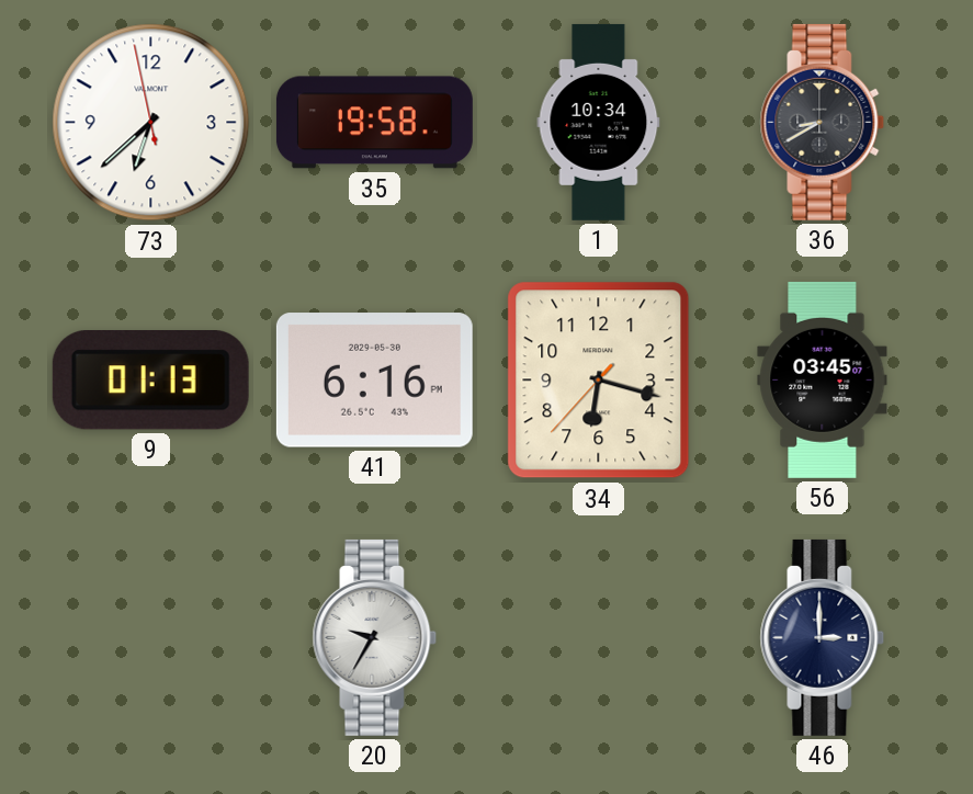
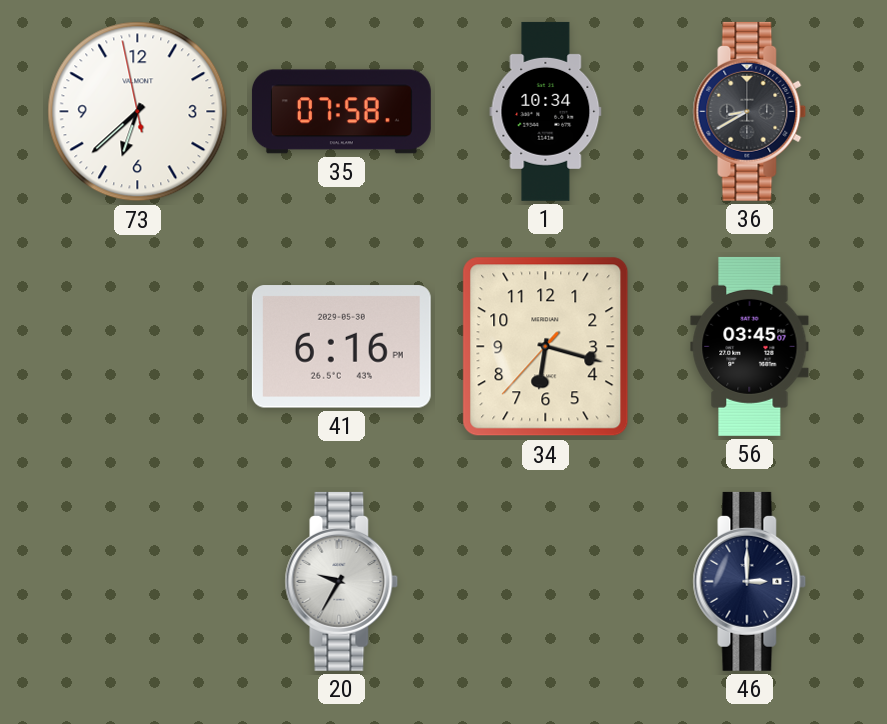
35: 19:58 -> 07:58
9: 01:13 -> none
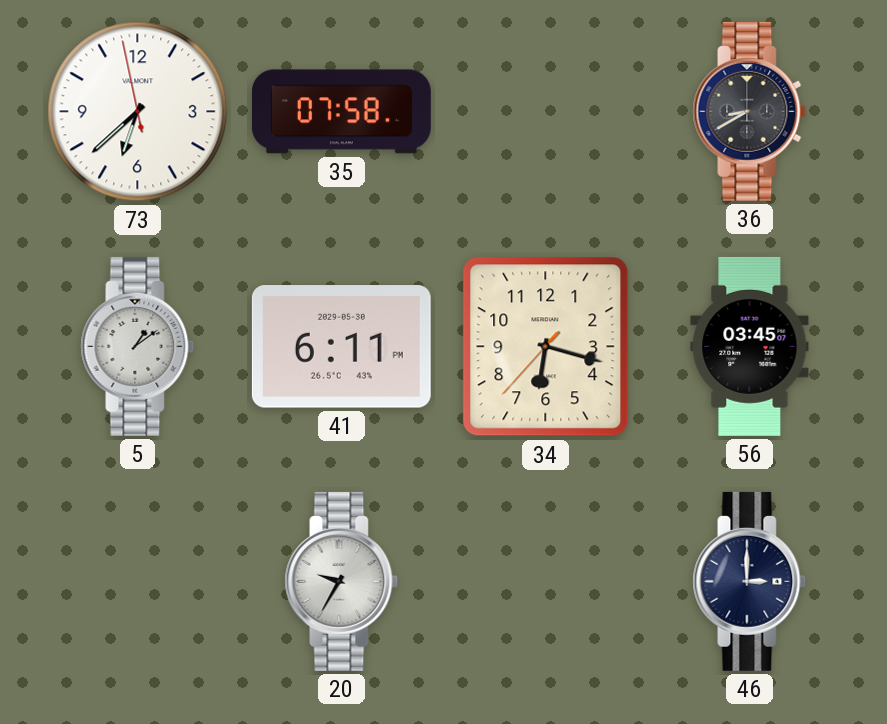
1: 10:34 -> none
5: none -> 1:09
41: 6:16 -> 6:11
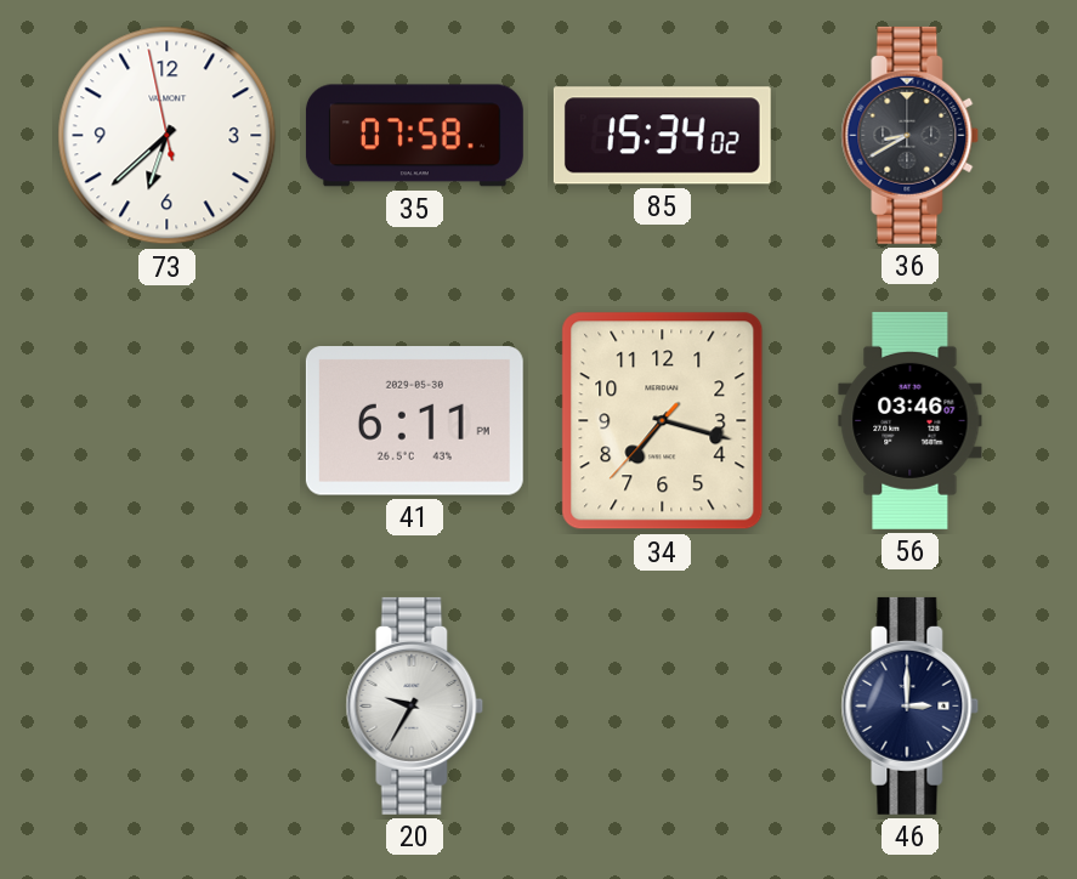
85: none -> 15:34
5: 1:09 -> none
34: 6:17 -> 7:17
56: 03:45 -> 03:46
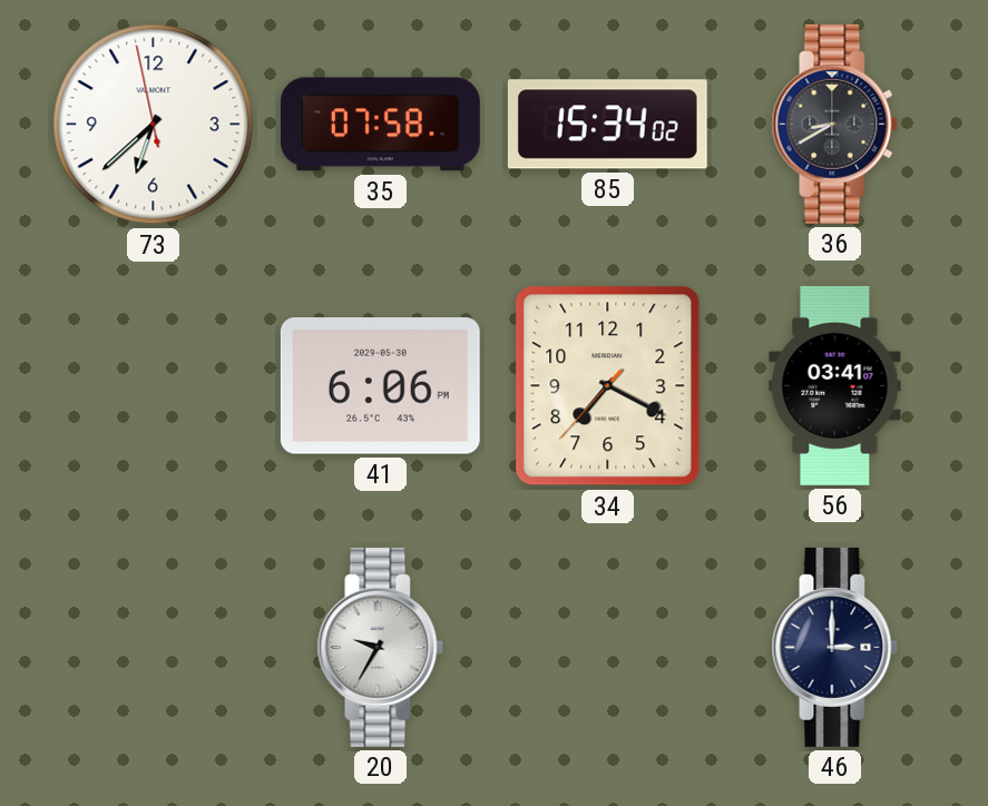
41: 6:11 -> 6:06
34: 7:17 -> 7:19
56: 03:46 -> 03:41
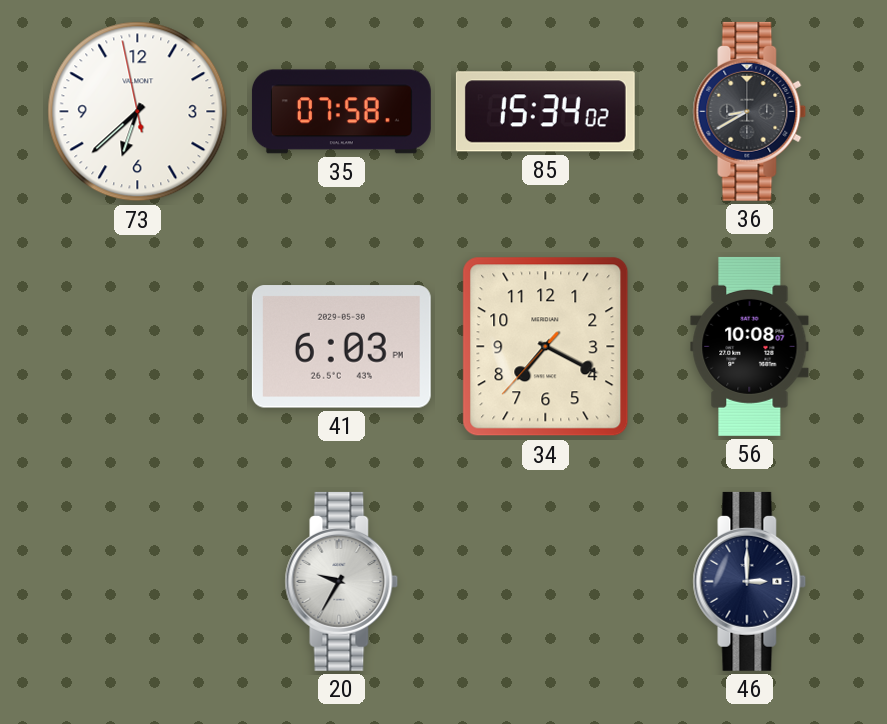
41: 6:06 -> 6:03
56: 03:41 -> 10:08
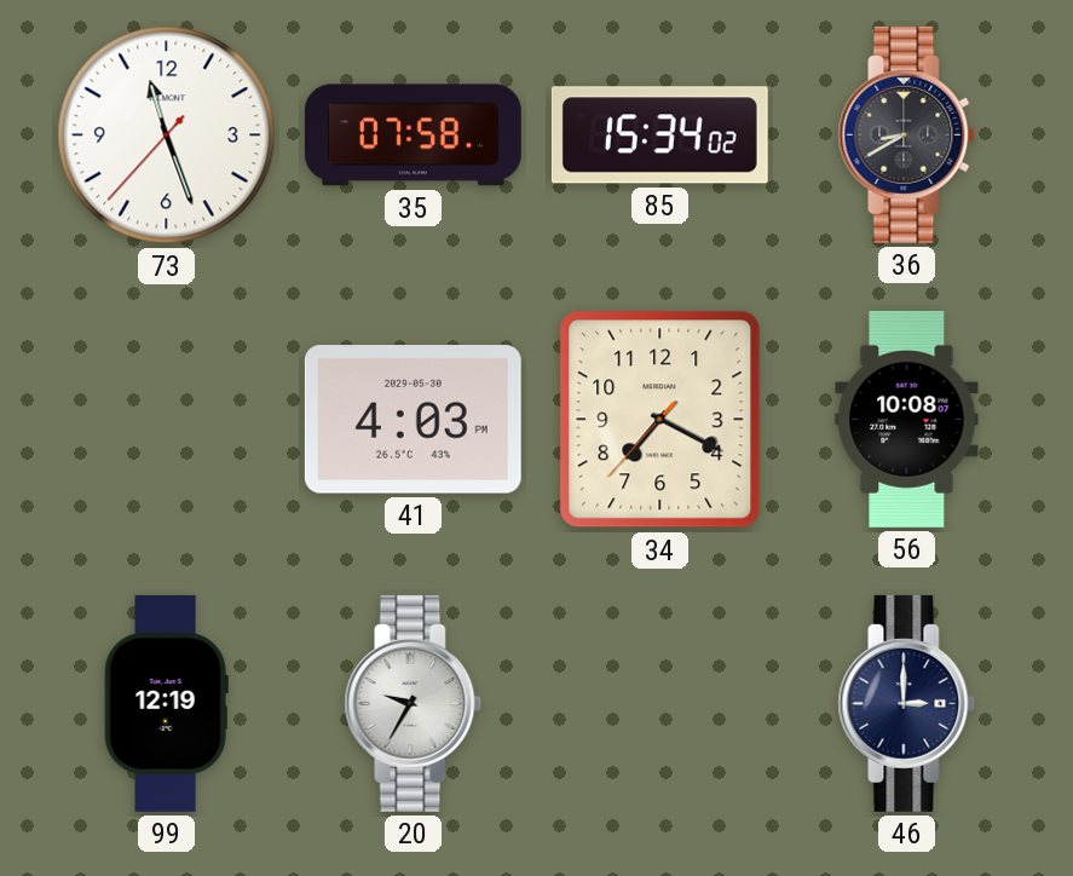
73: 6:37 -> 11:26
41: 6:03 -> 4:03
99: none -> 12:19
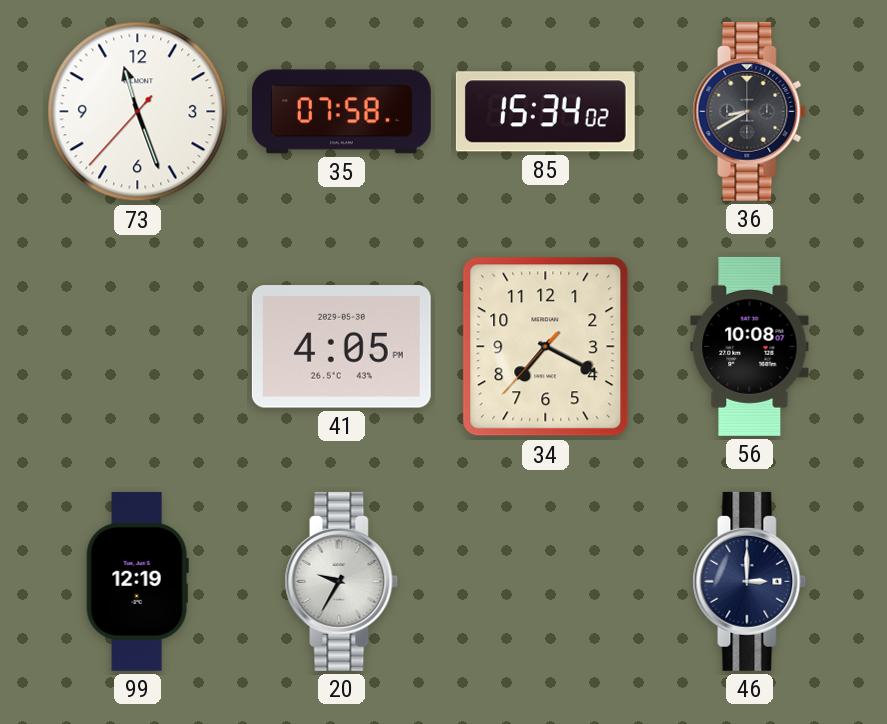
41: 4:03 -> 4:05
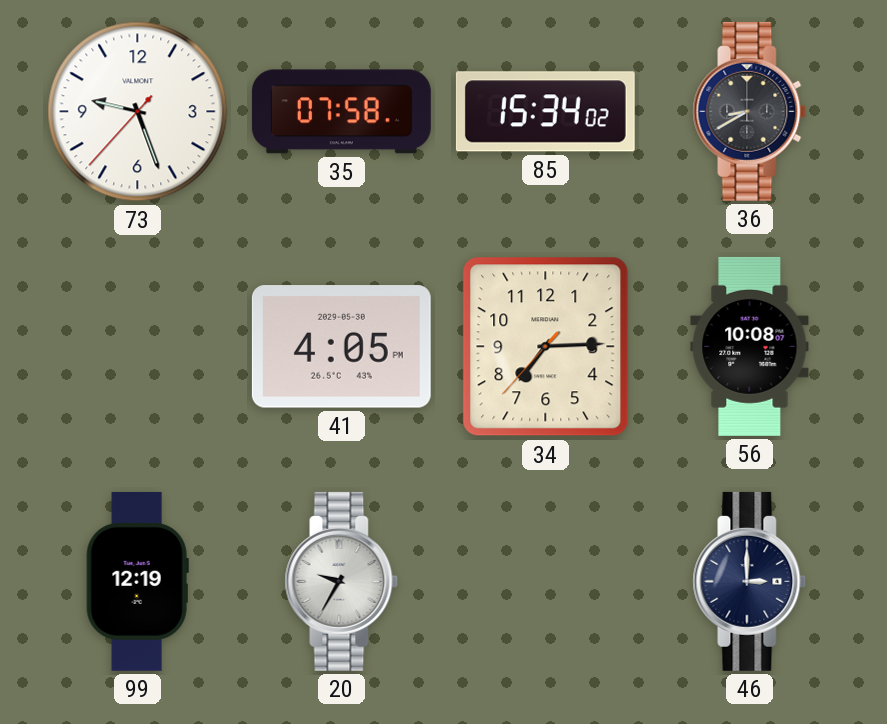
73: 11:26 -> 9:26
34: 7:19 -> 7:14
